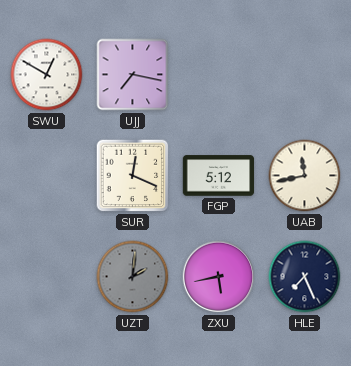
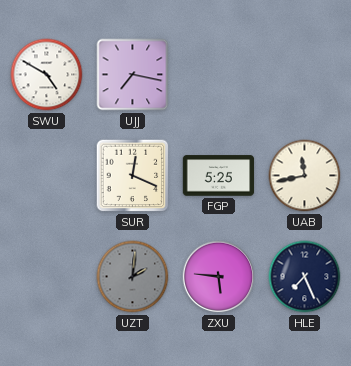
SWU: 12:50 -> 4:50
FGP: 5:12 -> 5:25
ZXU: 5:43 -> 5:46
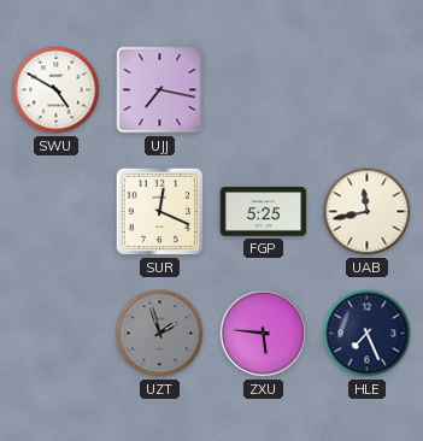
UZT: 2:01 -> 1:57
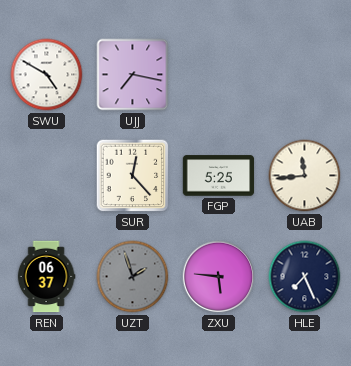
SUR: 12:19 -> 12:23
UAB: 11:43 -> 11:44
REN: none -> 06:37
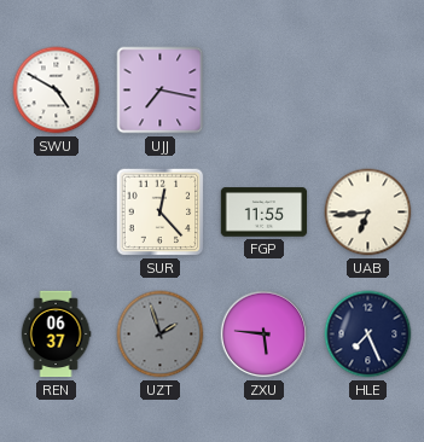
FGP: 5:25 -> 11:55
UAB: 11:44 -> 6:44
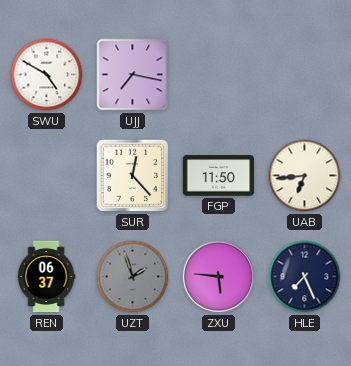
FGP: 11:55 -> 11:50
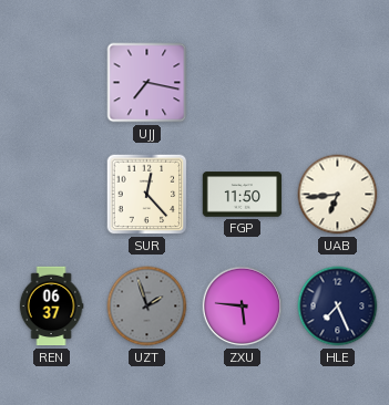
SWU: 4:50 -> none
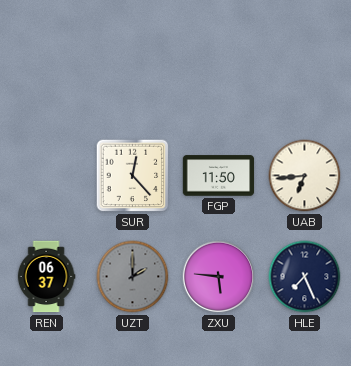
UJJ: 7:17 -> none
UZT: 1:57 -> 2:00
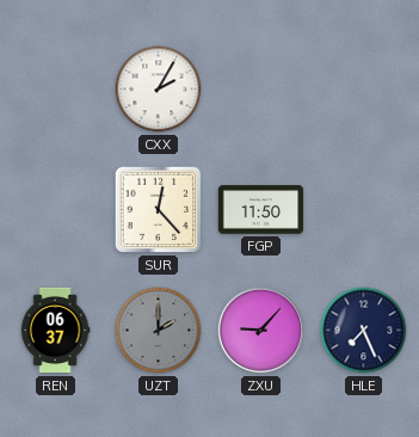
CXX: none -> 2:05
UAB: 6:44 -> none
ZXU: 5:46 -> 9:07
